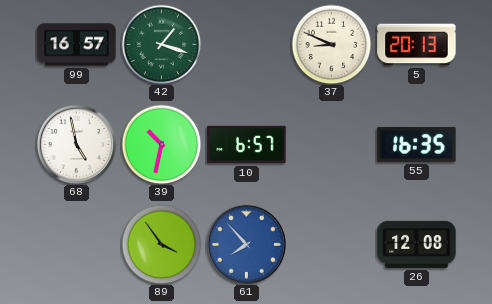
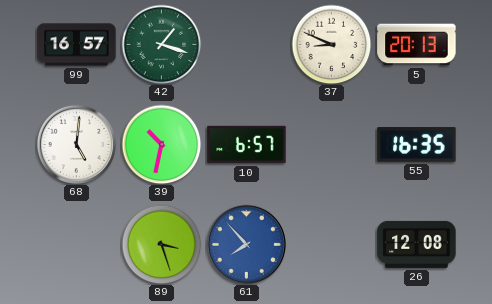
68: 4:58 -> 5:01
89: 3:54 -> 3:27
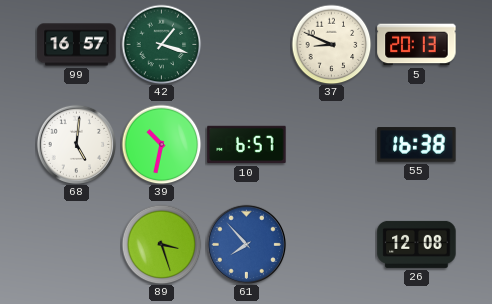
55: 16:35 -> 16:38
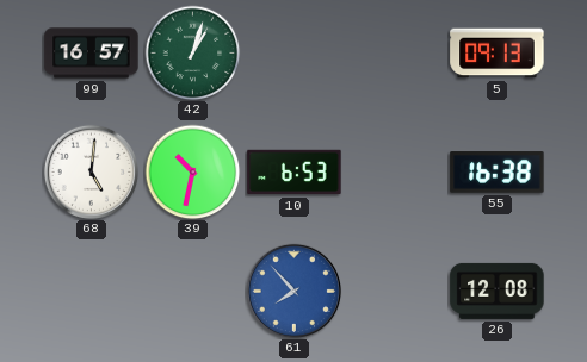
42: 1:18 -> 1:03
37: 8:49 -> none
5: 20:13 -> 09:13
10: 6:57 -> 6:53
89: 3:27 -> none
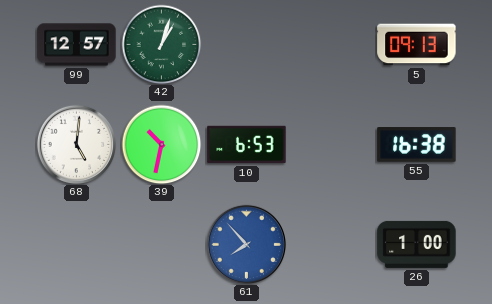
99: 16:57 -> 12:57
26: 12:08 -> 1:00
